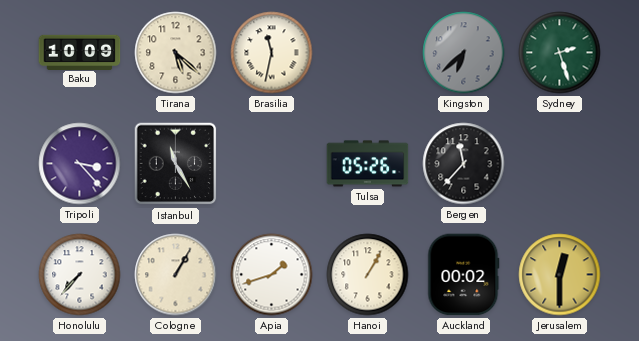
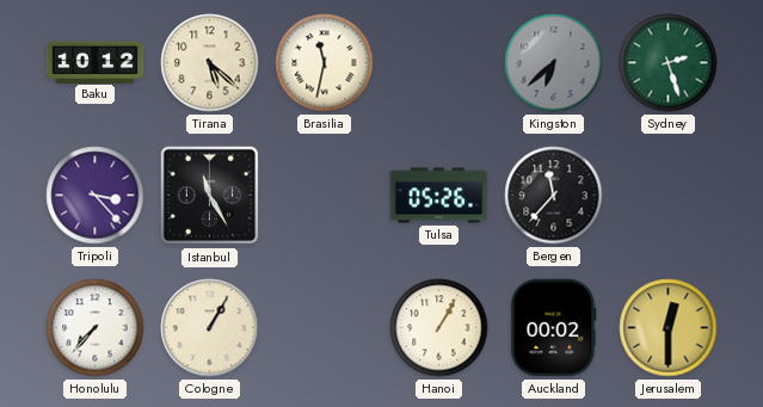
Baku: 10:09 -> 10:12
Apia: 1:42 -> none
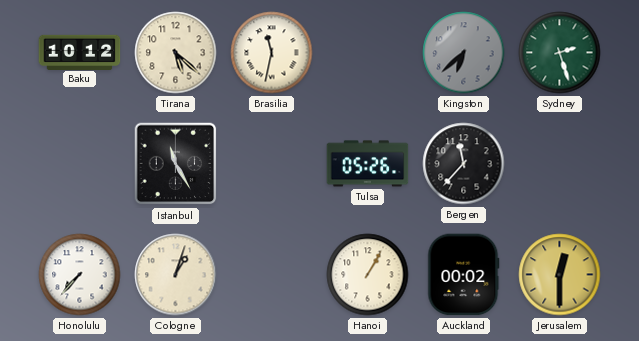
Tripoli: 3:23 -> none
Cologne: 1:05 -> 1:03
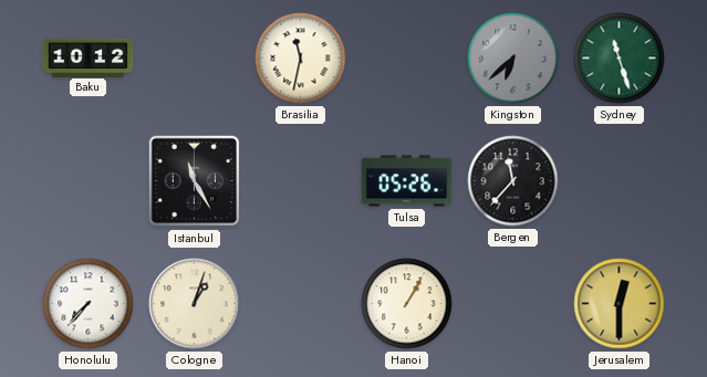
Tirana: 5:22 -> none
Sydney: 2:27 -> 11:27
Auckland: 00:02 -> none
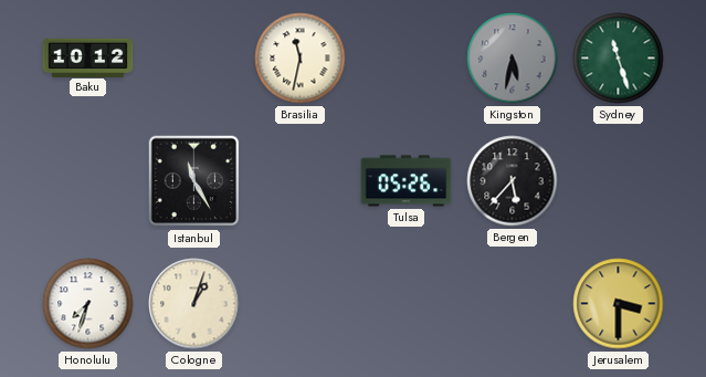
Kingston: 6:38 -> 5:32
Bergen: 11:37 -> 5:37
Honolulu: 7:37 -> 7:33
Hanoi: 1:05 -> none
Jerusalem: 12:30 -> 3:30
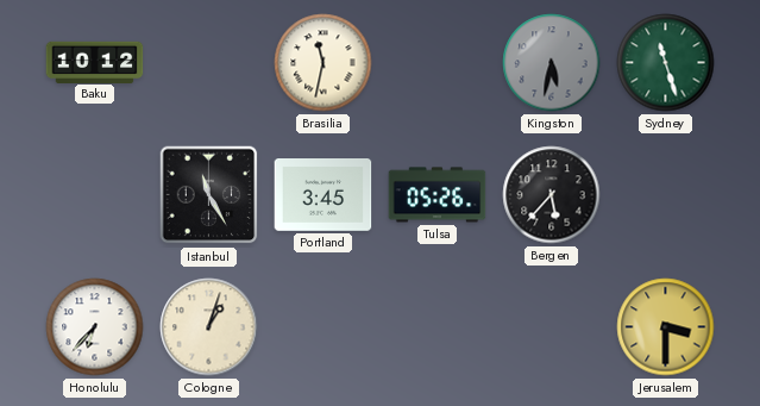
Portland: none -> 3:45
Honolulu: 7:33 -> 6:37
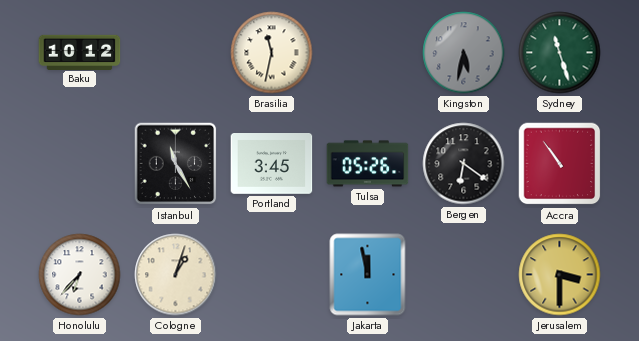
Bergen: 5:37 -> 6:21
Accra: none -> 10:54
Jakarta: none -> 11:58
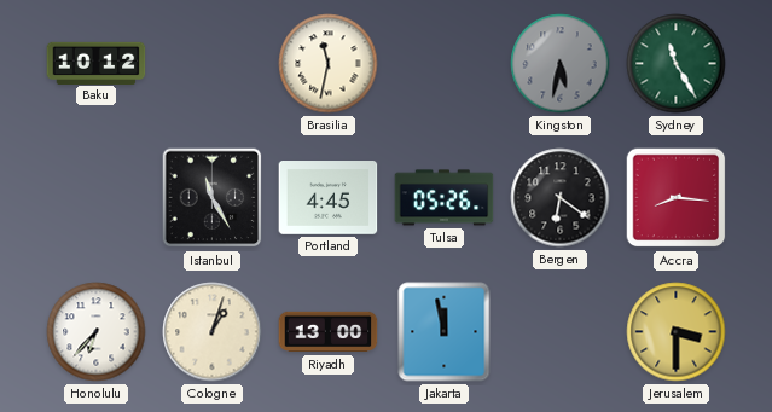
Sydney: 11:27 -> 11:25
Portland: 3:45 -> 4:45
Accra: 10:54 -> 8:16
Riyadh: none -> 13:00
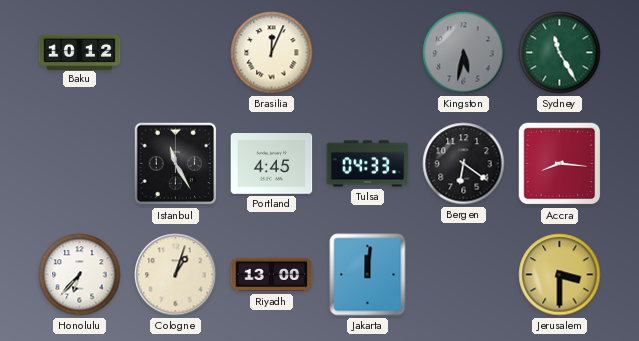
Brasilia: 11:32 -> 12:04
Tulsa: 05:26 -> 04:33
Jakarta: 11:58 -> 12:01
